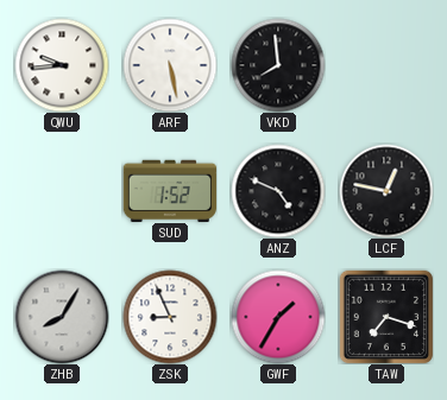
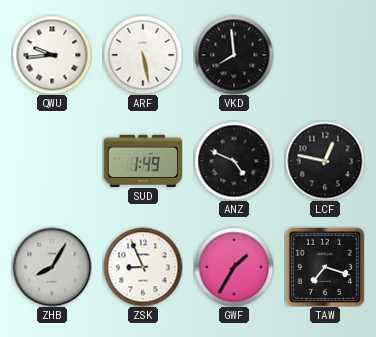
SUD: 1:52 -> 1:49
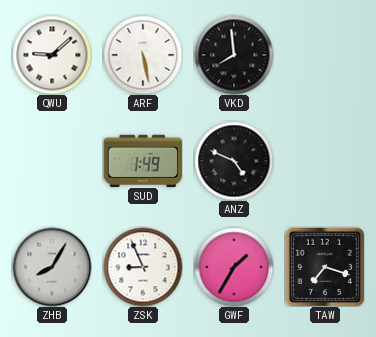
QWU: 9:44 -> 9:08
LCF: 12:47 -> none
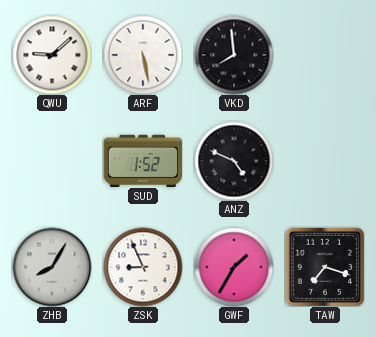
SUD: 1:49 -> 1:52
